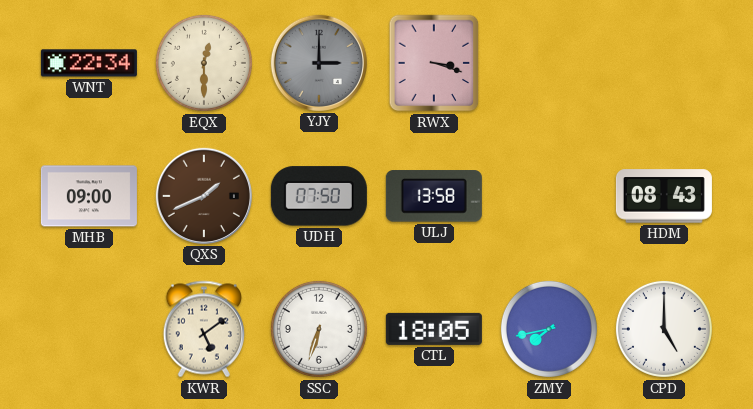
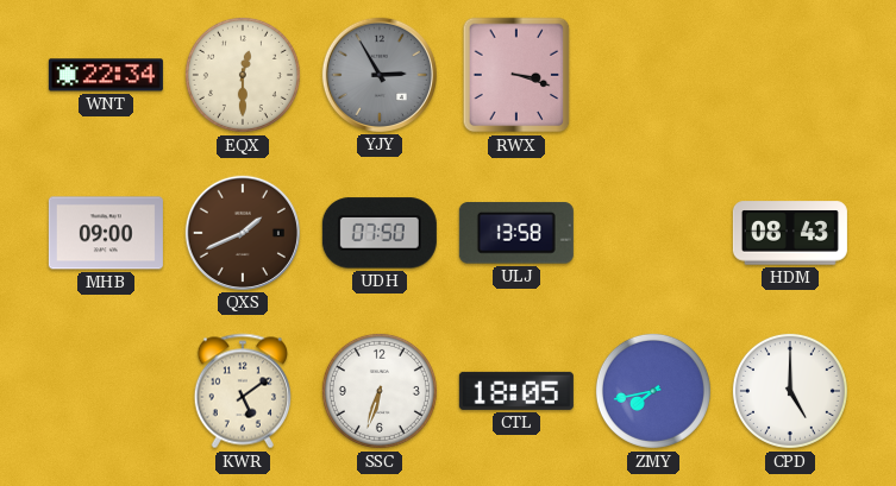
YJY: 3:00 -> 2:55
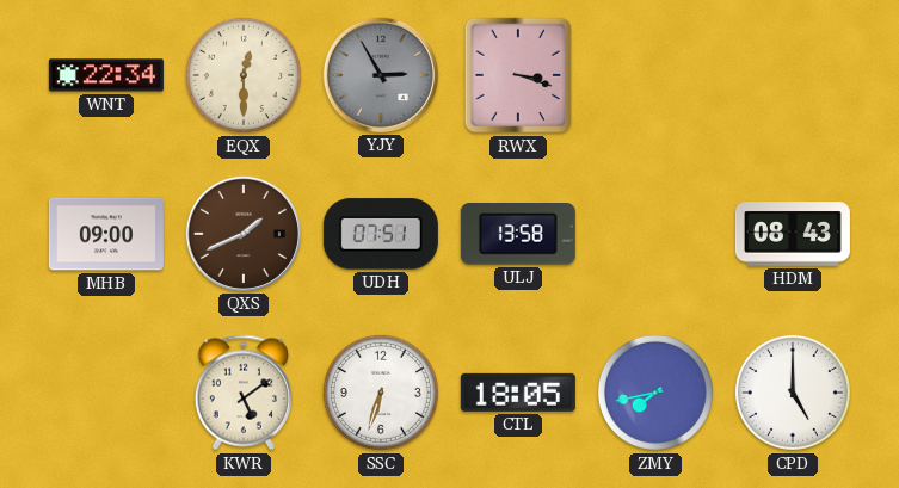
UDH: 07:50 -> 07:51
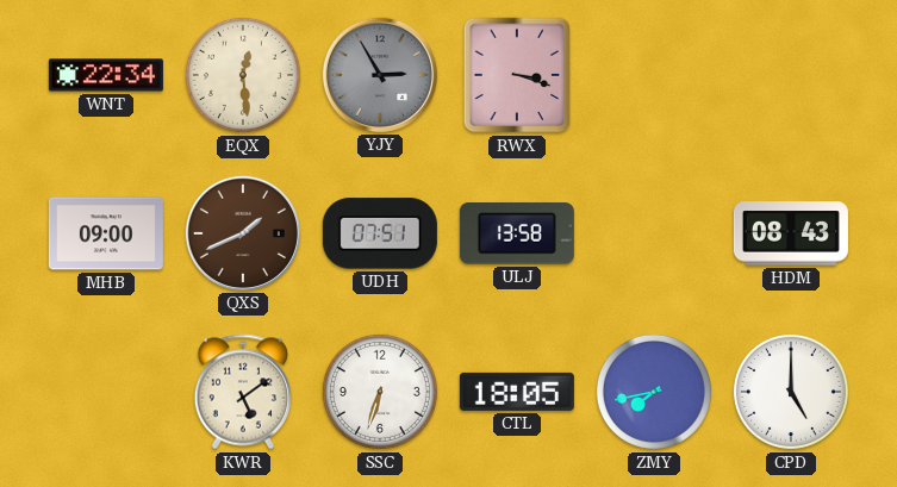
EQX: 12:30 -> 12:29
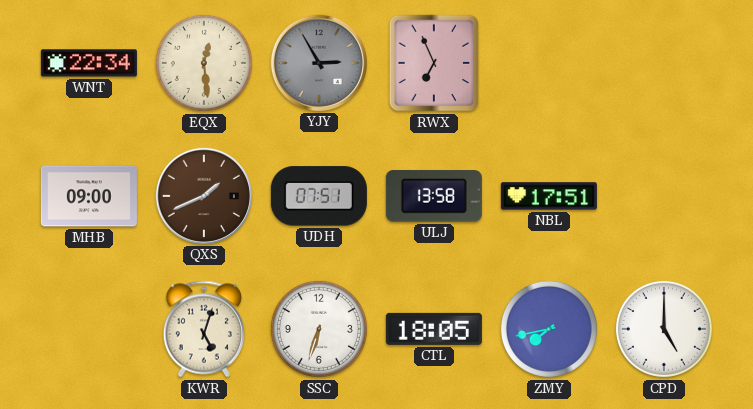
RWX: 3:18 -> 6:56
NBL: none -> 17:51
HDM: 08:43 -> none
KWR: 5:09 -> 5:03
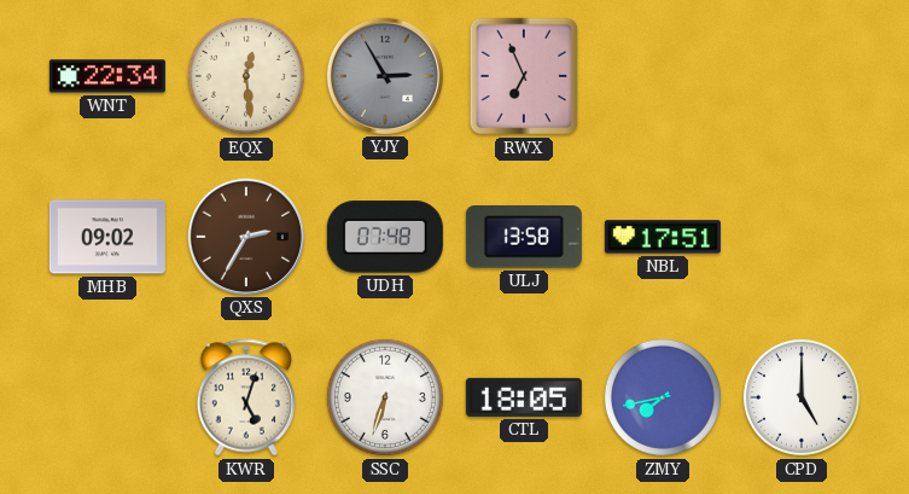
MHB: 09:00 -> 09:02
QXS: 1:41 -> 2:35
UDH: 07:51 -> 07:48
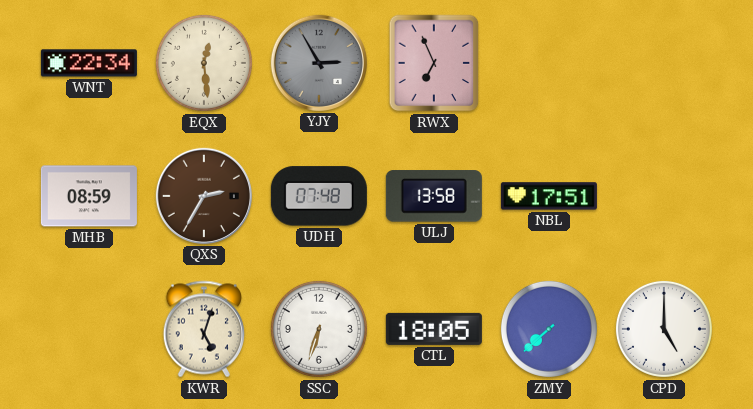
MHB: 09:02 -> 08:59
ZMY: 7:43 -> 7:38
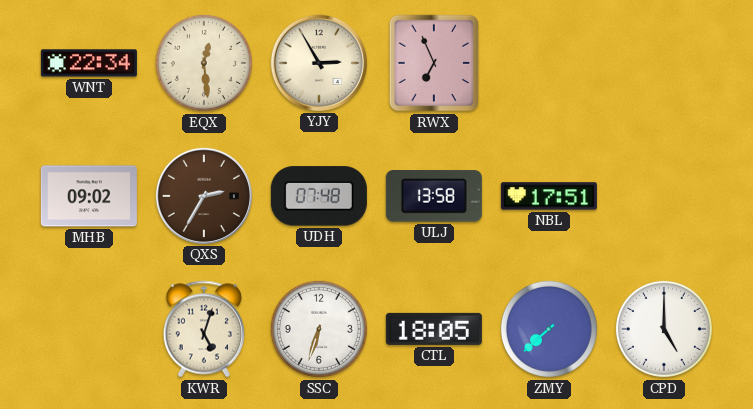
YJY dial: grey -> cream
MHB: 08:59 -> 09:02
